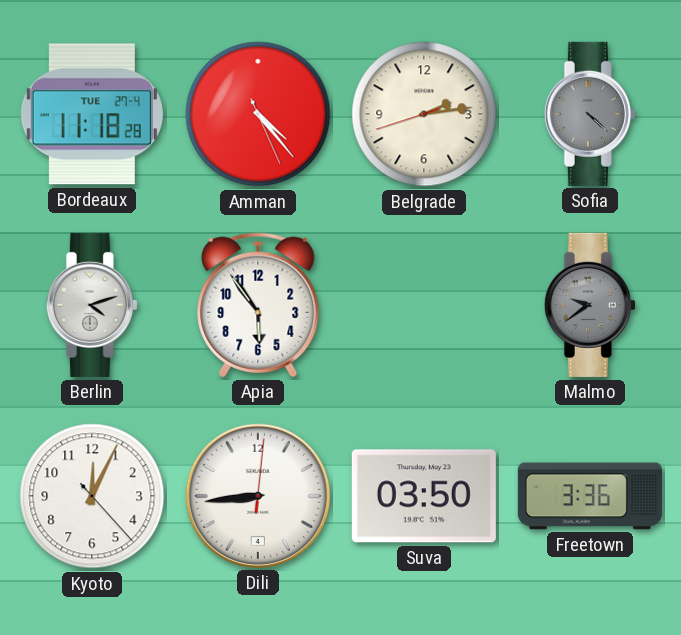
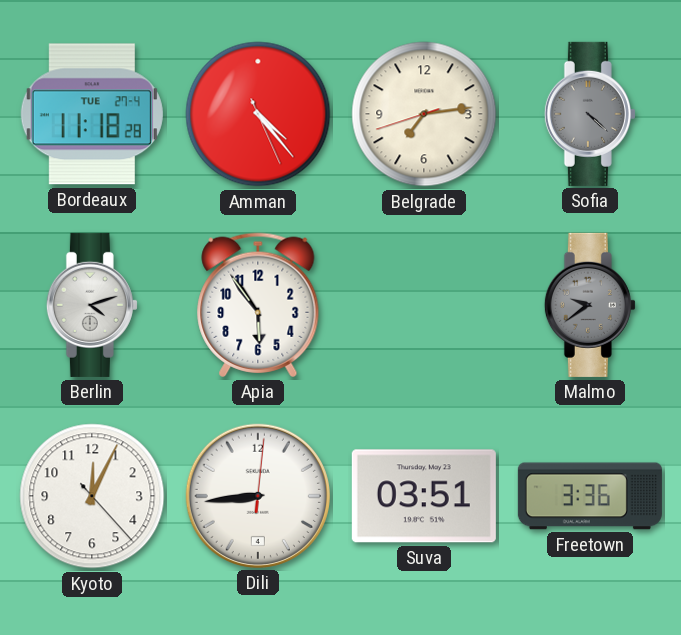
Belgrade: 2:13 -> 7:13
Suva: 03:50 -> 03:51
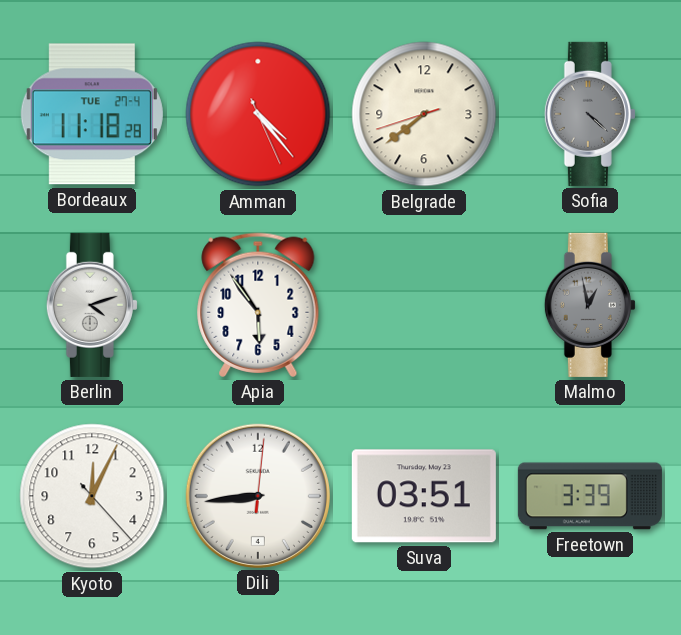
Belgrade: 7:13 -> 7:38
Malmo: 9:39 -> 12:58
Freetown: 3:36 -> 3:39
